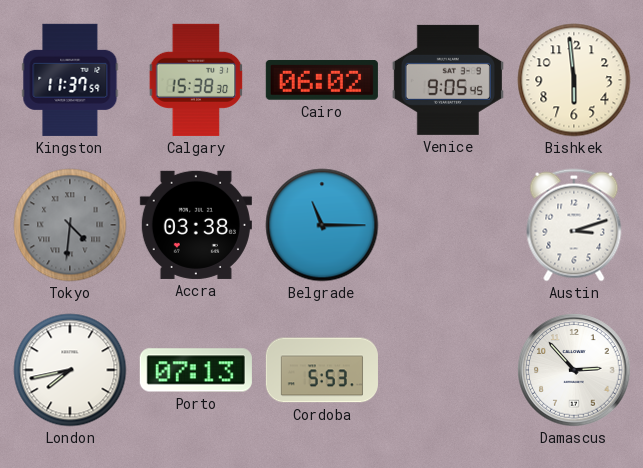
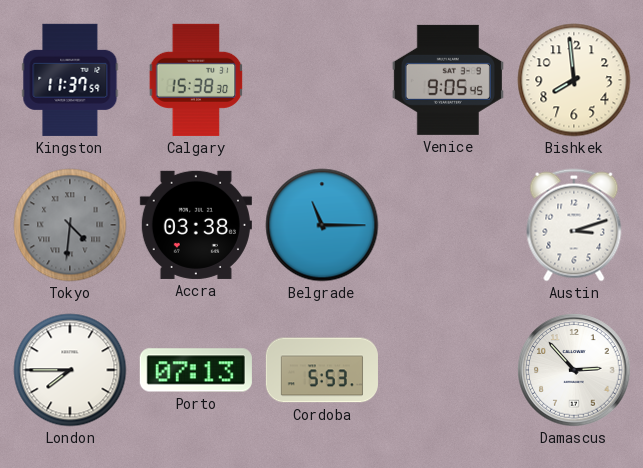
Cairo: 06:02 -> none
Bishkek: 5:59 -> 7:59
London: 7:43 -> 7:45
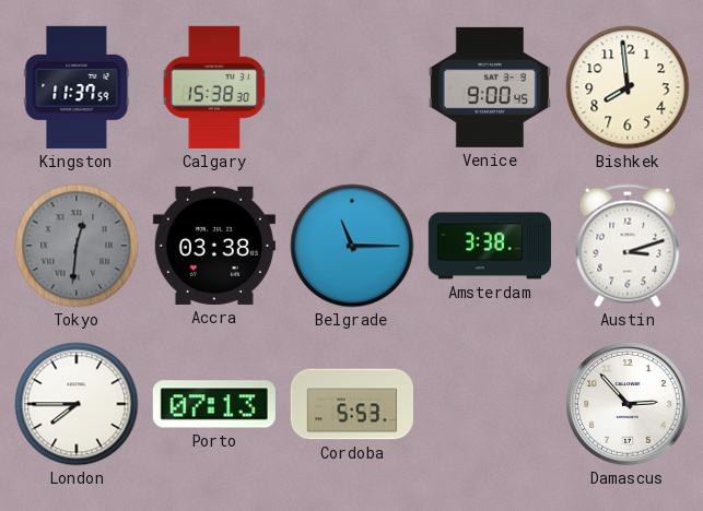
Venice: 9:05 -> 9:00
Tokyo: 4:31 -> 12:31
Amsterdam: none -> 3:38
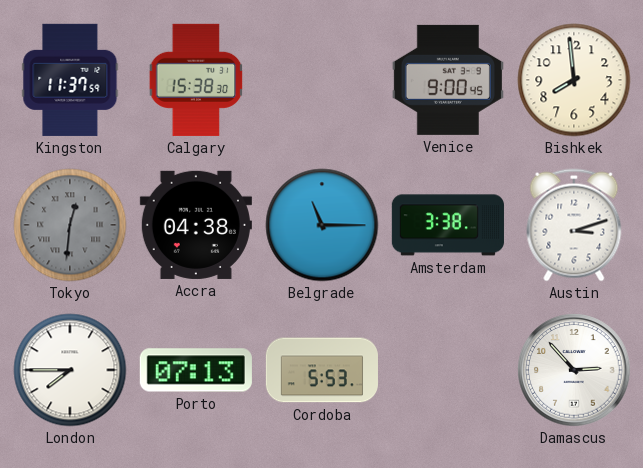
Accra: 03:38 -> 04:38
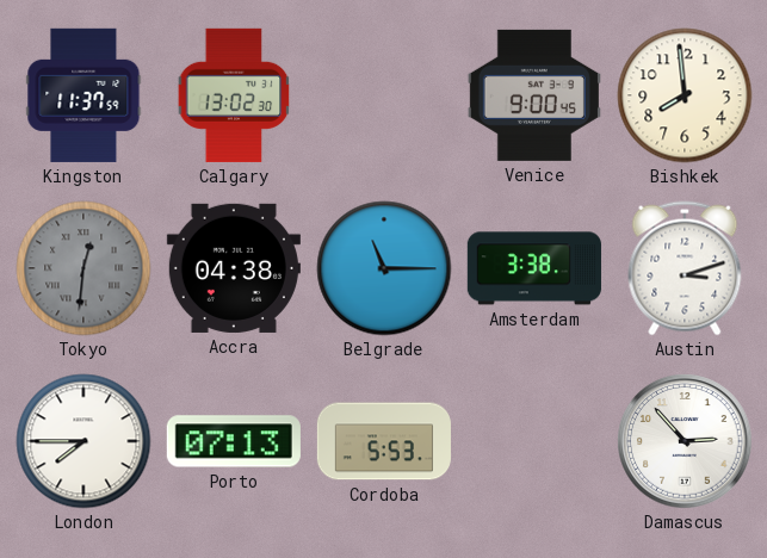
Calgary: 15:38 -> 13:02
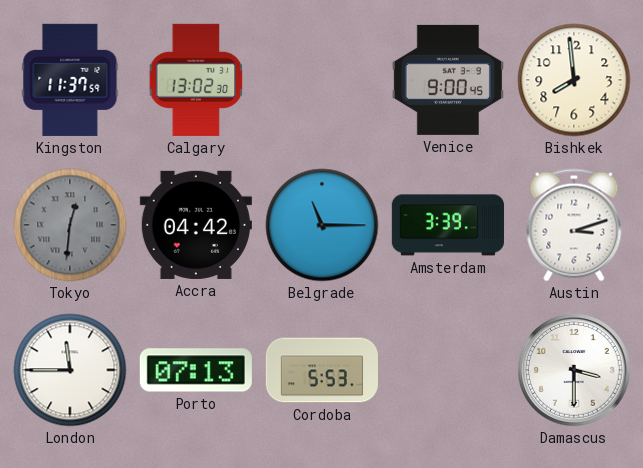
Accra: 04:38 -> 04:42
Amsterdam: 3:38 -> 3:39
London: 7:45 -> 11:45
Damascus: 2:53 -> 3:30
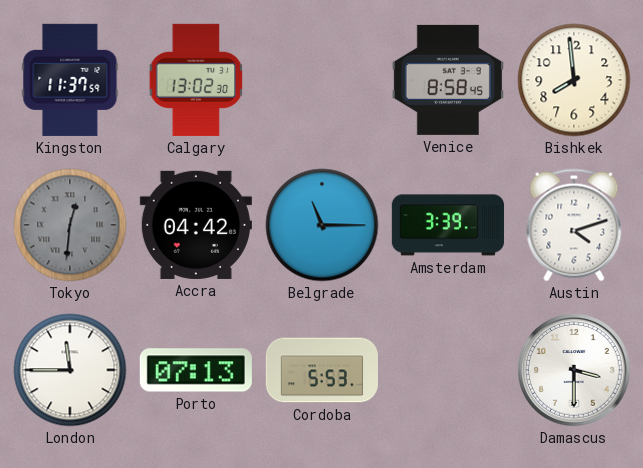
Venice: 9:00 -> 8:58
Austin: 3:12 -> 4:12
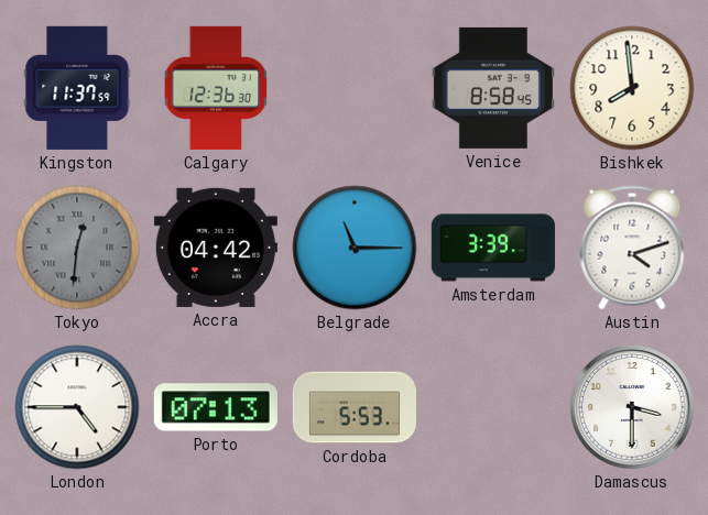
Calgary: 13:02 -> 12:36
London: 11:45 -> 4:45
